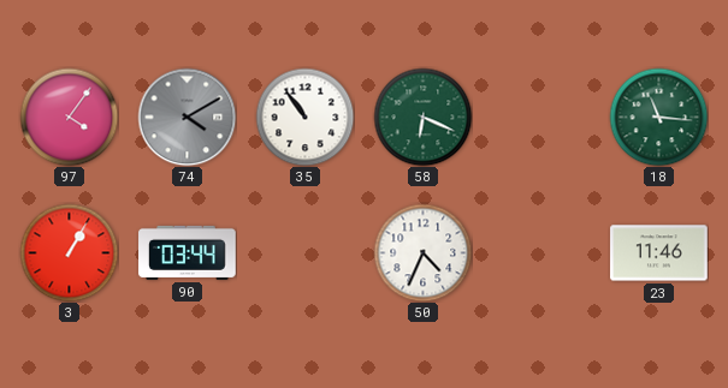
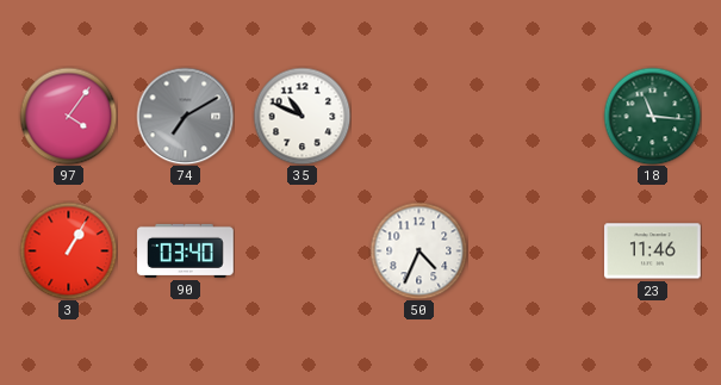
74: 4:10 -> 7:10
35: 10:54 -> 10:49
58: 6:19 -> none
90: 03:44 -> 03:40
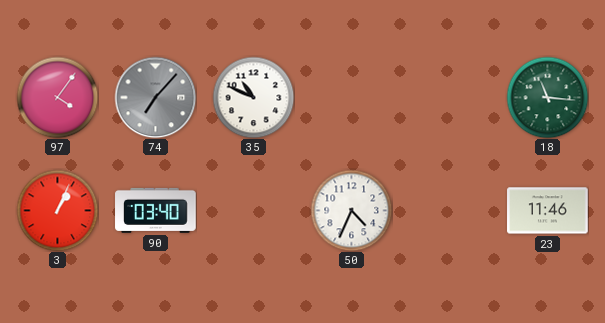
74: 7:10 -> 7:07
3: 1:05 -> 1:04
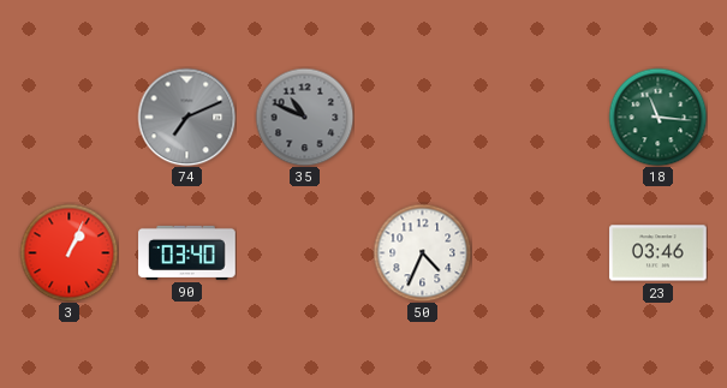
97: 4:06 -> none
74: 7:07 -> 7:11
35 dial: white -> grey
23: 11:46 -> 03:46
